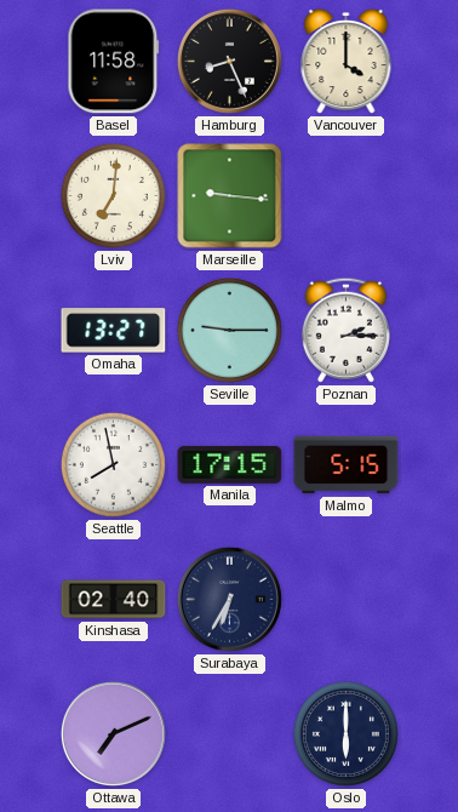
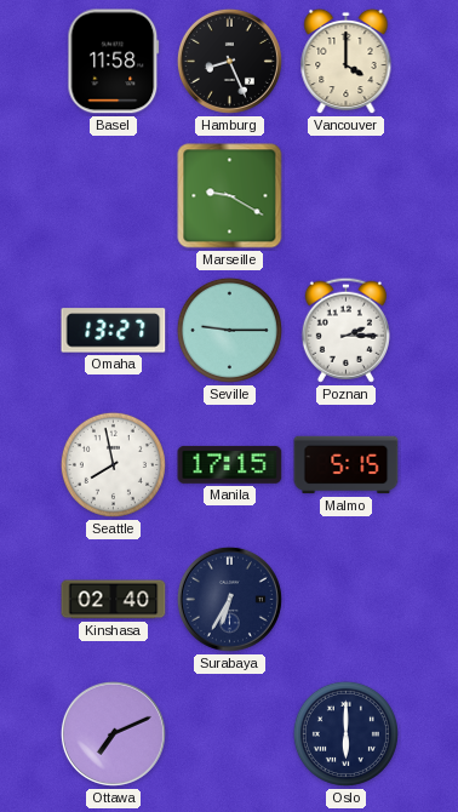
Lviv: 7:01 -> none
Marseille: 9:16 -> 9:20
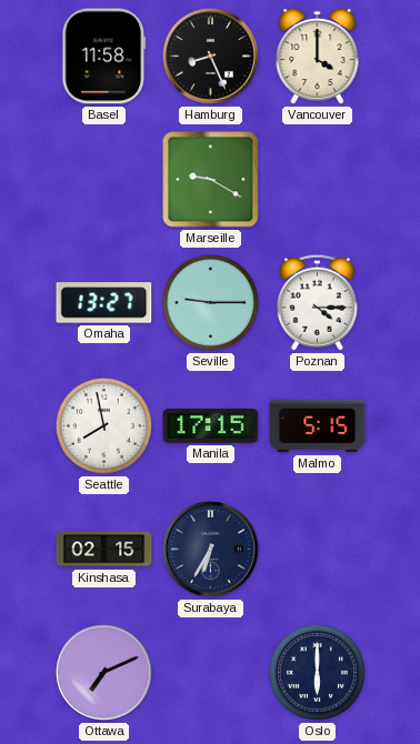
Poznan: 2:15 -> 4:15
Kinshasa: 02:40 -> 02:15
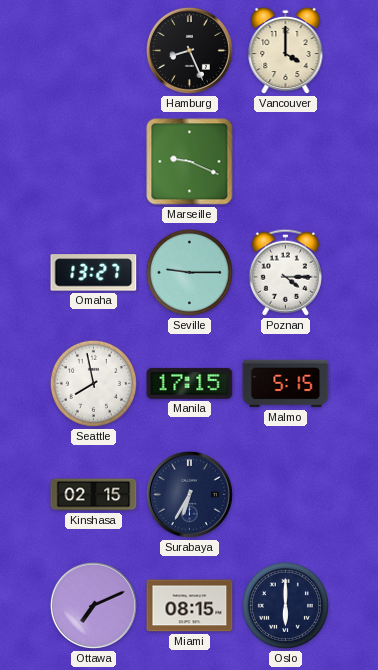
Basel: 11:58 -> none
Marseille: 9:20 -> 9:19
Miami: none -> 08:15
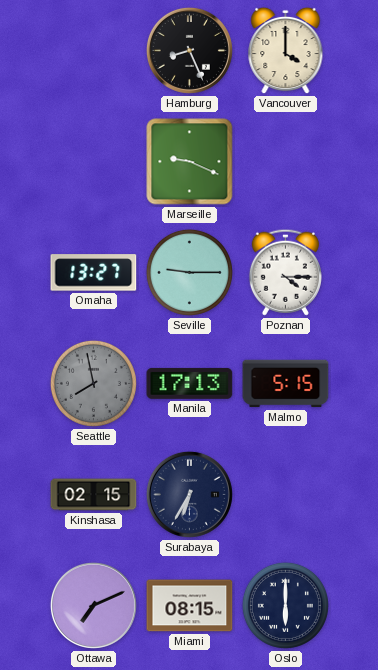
Seattle dial: white -> grey
Manila: 17:15 -> 17:13
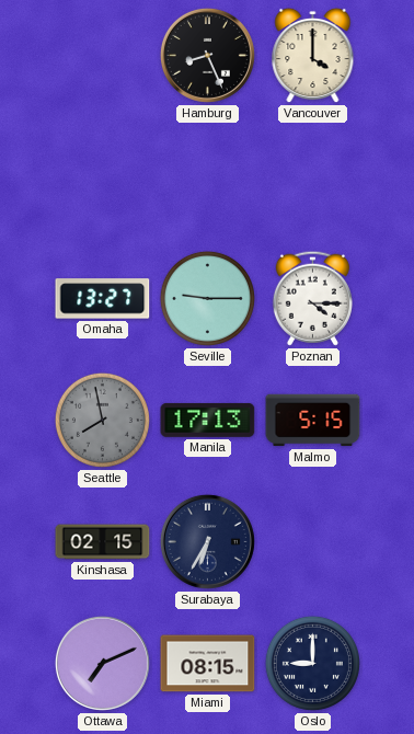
Marseille: 9:19 -> none
Oslo: 6:00 -> 9:00
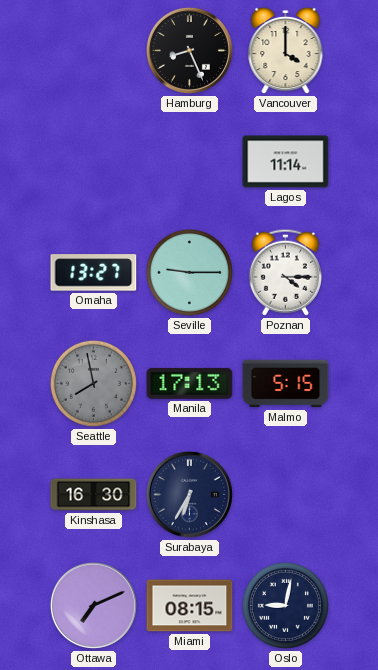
Lagos: none -> 11:14
Kinshasa: 02:15 -> 16:30
Oslo: 9:00 -> 9:02
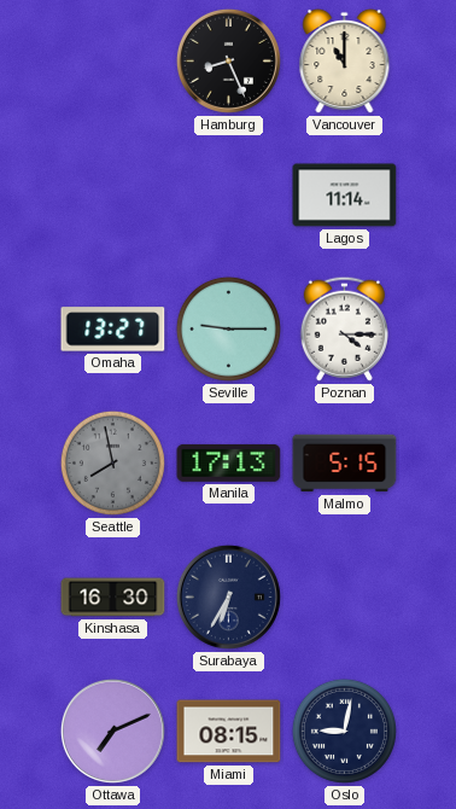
Vancouver: 4:00 -> 11:00
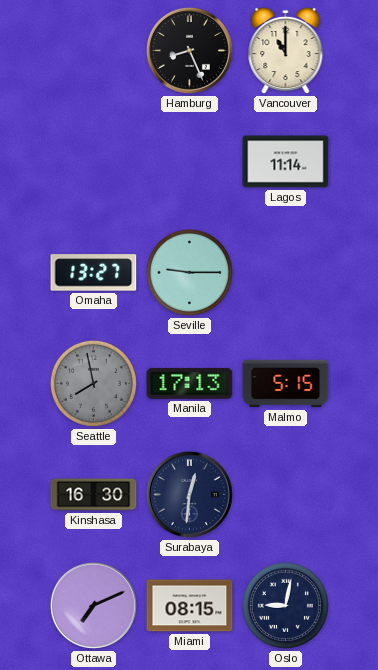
Poznan: 4:15 -> none
Surabaya: 6:35 -> 12:31
